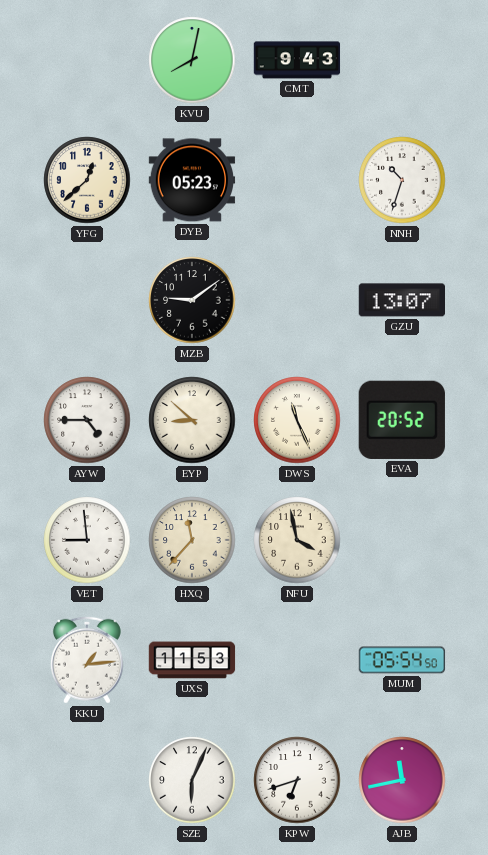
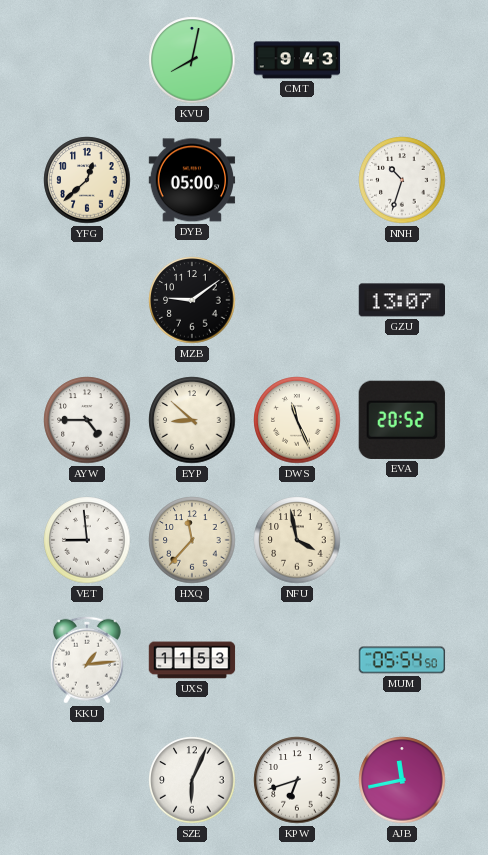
DYB: 05:23 -> 05:00
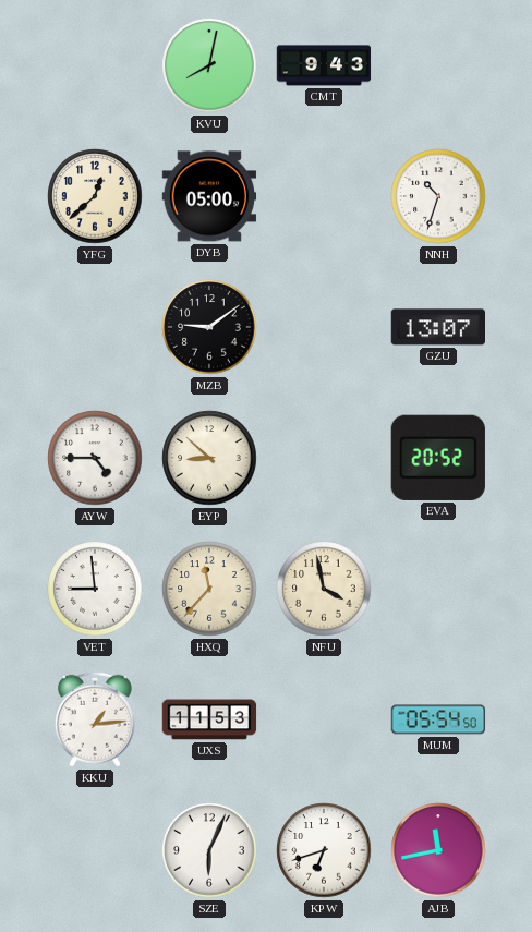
DWS: 11:26 -> none
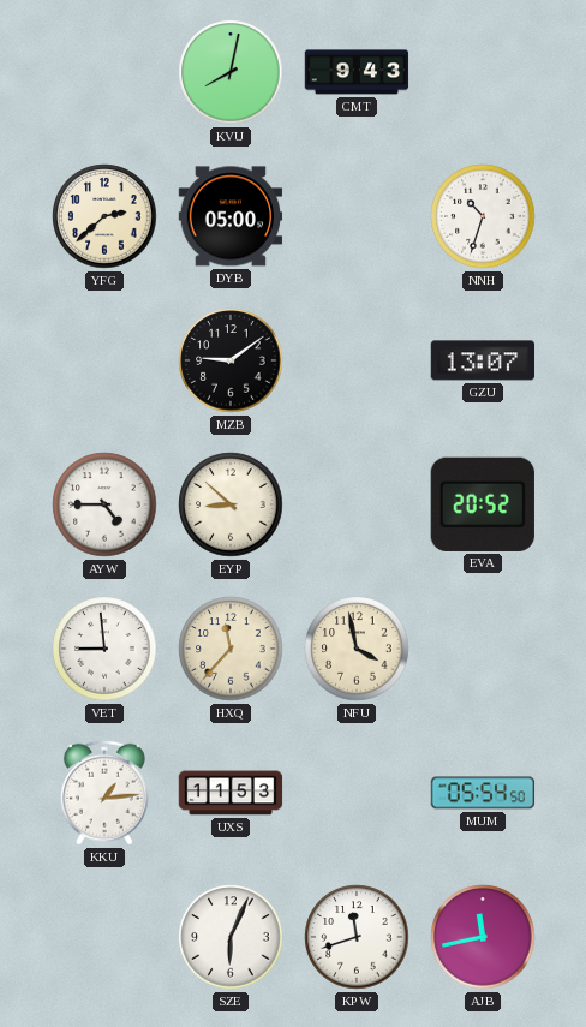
YFG: 12:38 -> 2:38
KPW: 6:42 -> 11:42
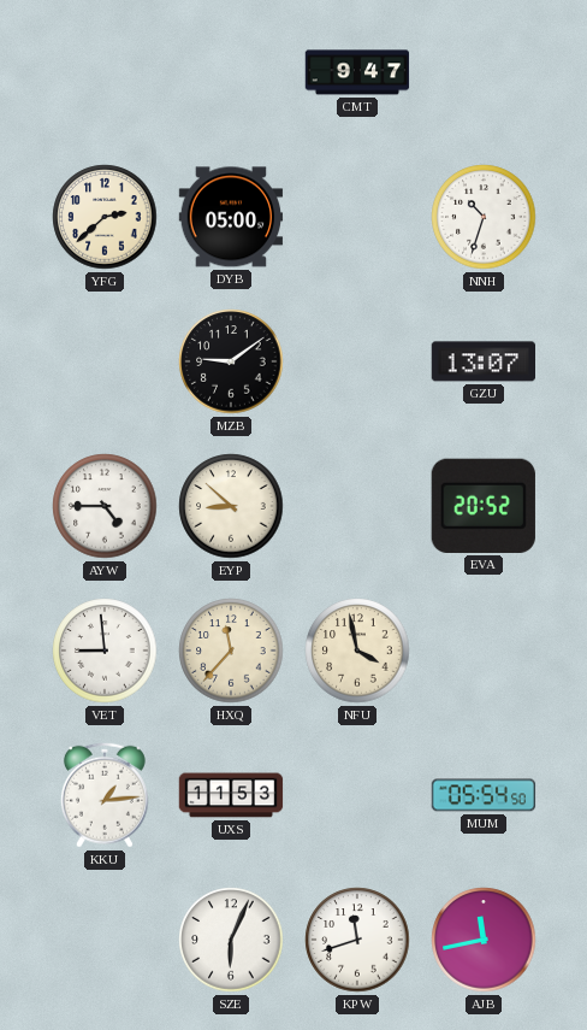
KVU: 8:02 -> none
CMT: 9:43 -> 9:47
